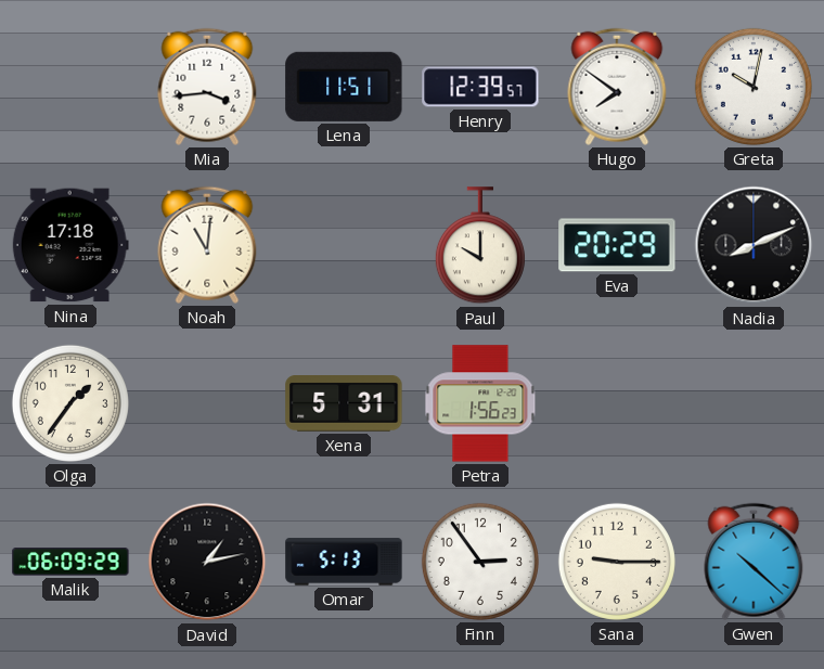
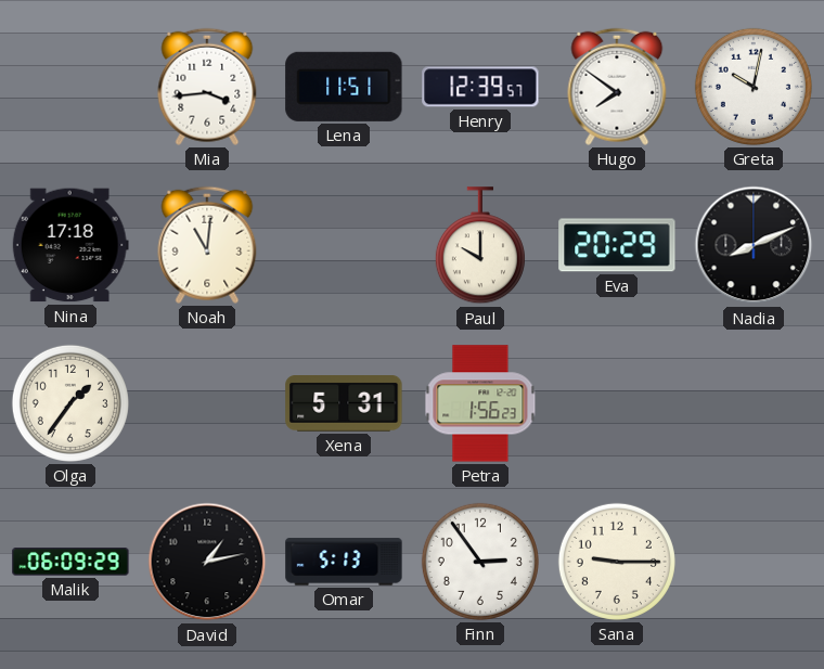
Gwen: 10:22 -> none
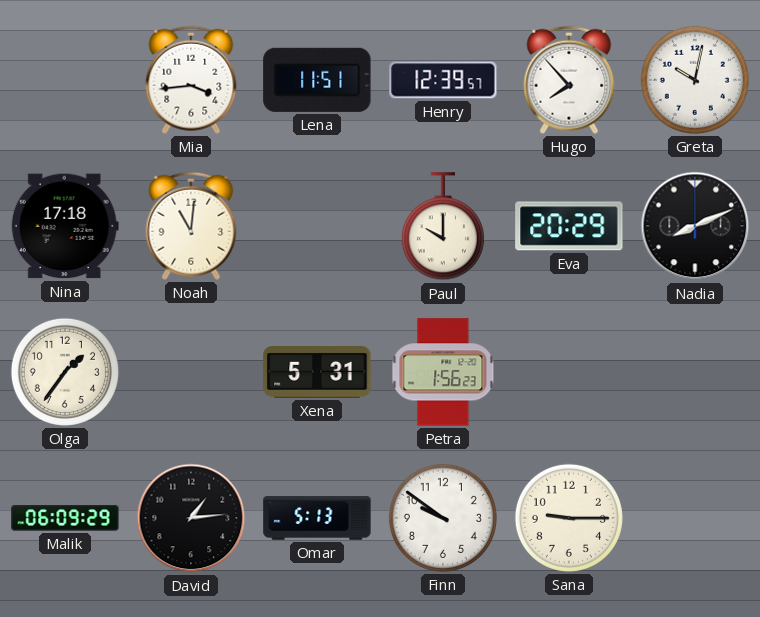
Hugo: 7:51 -> 7:53
David: 1:13 -> 1:14
Finn: 2:54 -> 9:51
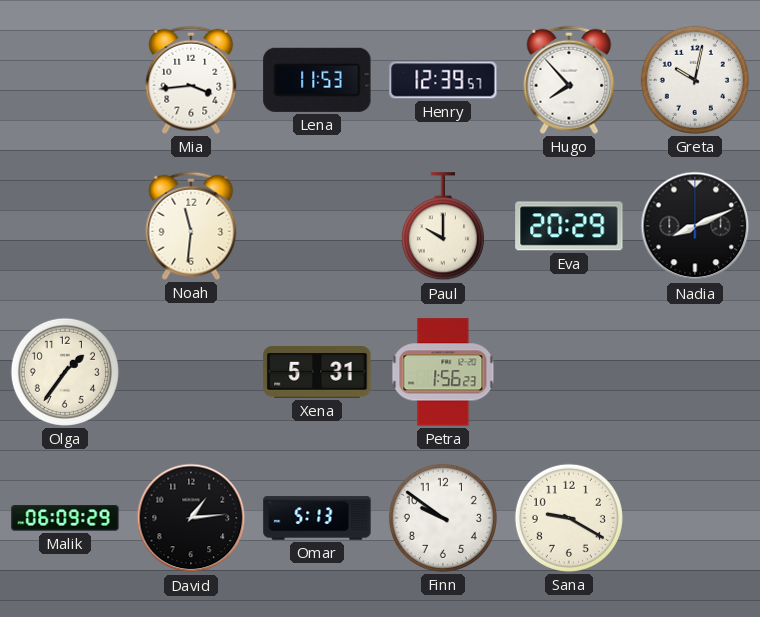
Lena: 11:51 -> 11:53
Nina: 17:18 -> none
Noah: 11:01 -> 11:31
Sana: 9:15 -> 9:20
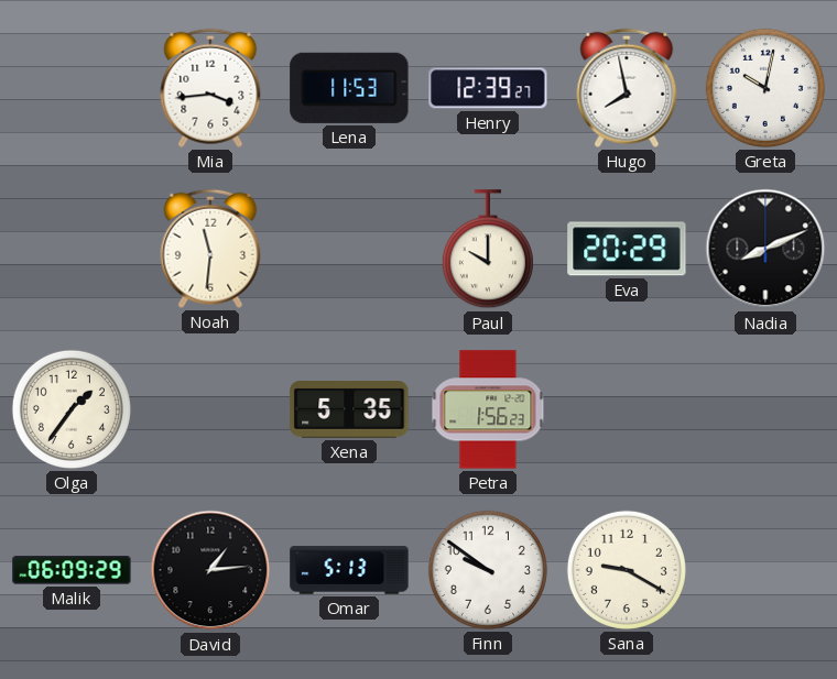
Henry: 12:39:57 -> 12:39:27
Hugo: 7:53 -> 7:58
Xena: 5:31 -> 5:35
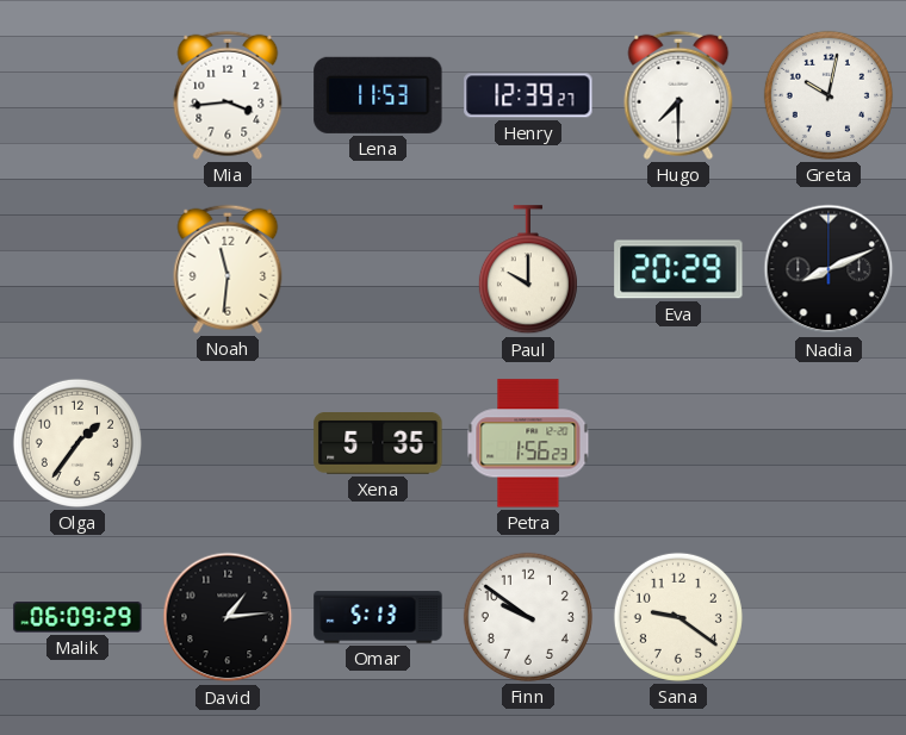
Hugo: 7:58 -> 7:30
Sana: 9:20 -> 9:21
